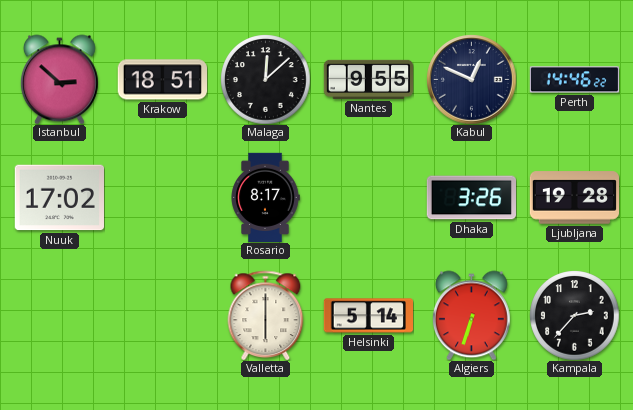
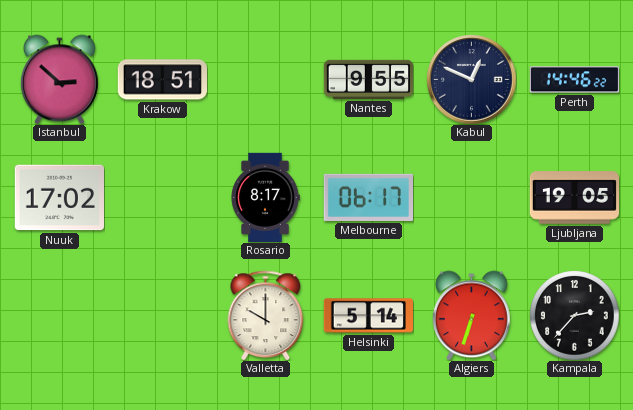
Malaga: 12:08 -> none
Melbourne: none -> 06:17
Dhaka: 3:26 -> none
Ljubljana: 19:28 -> 19:05
Valletta: 6:00 -> 10:00
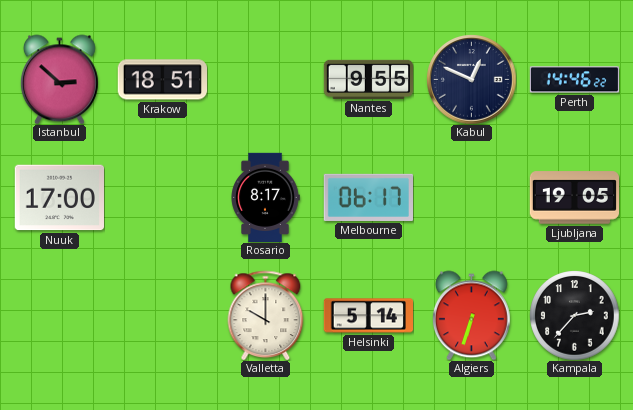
Nuuk: 17:02 -> 17:00
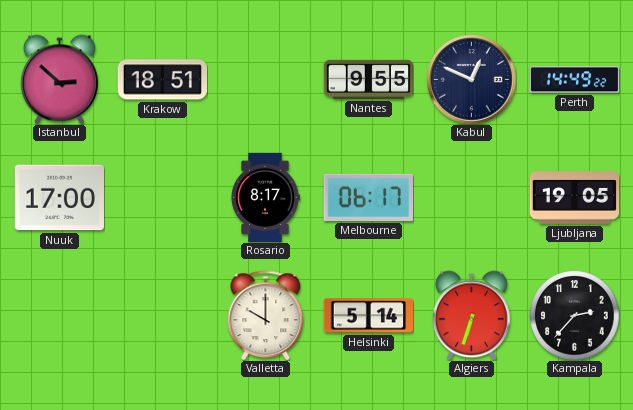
Perth: 14:46 -> 14:49
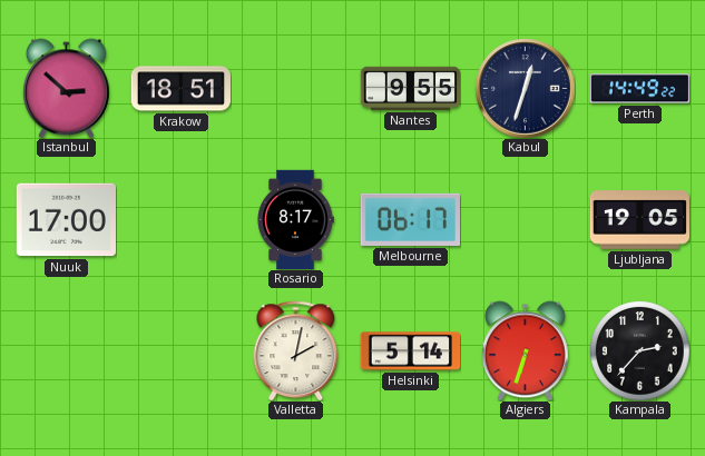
Kabul: 12:49 -> 12:33
Valletta: 10:00 -> 2:02
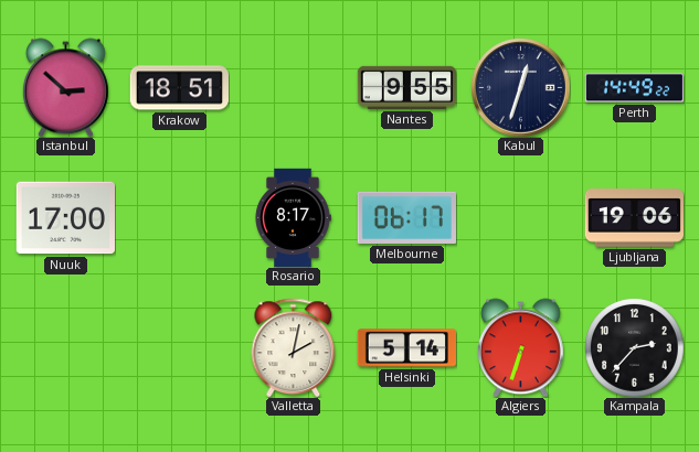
Ljubljana: 19:05 -> 19:06
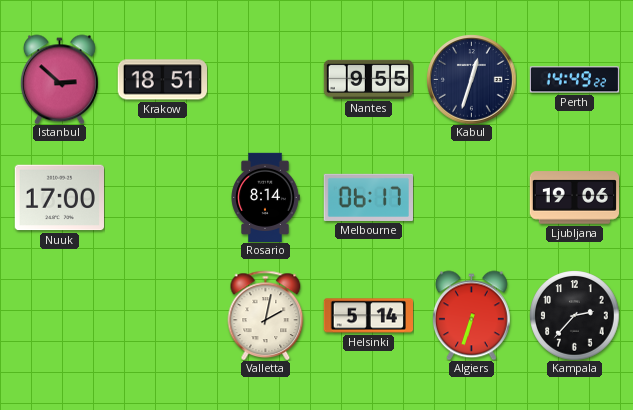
Rosario: 8:17 -> 8:14
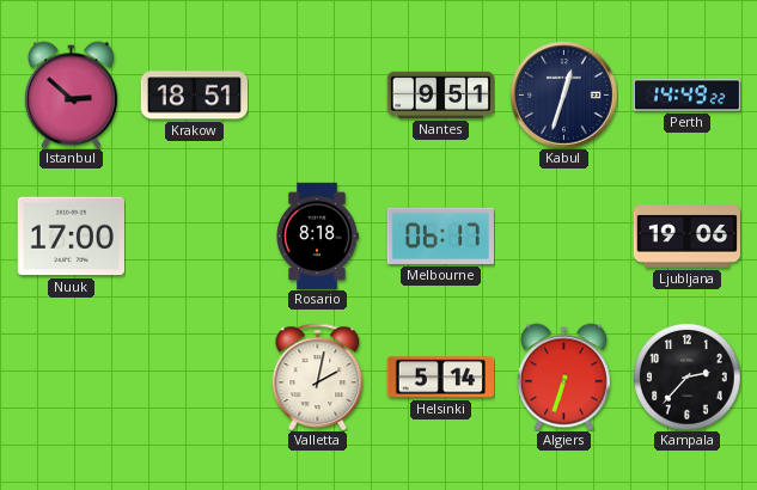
Nantes: 9:55 -> 9:51
Rosario: 8:14 -> 8:18
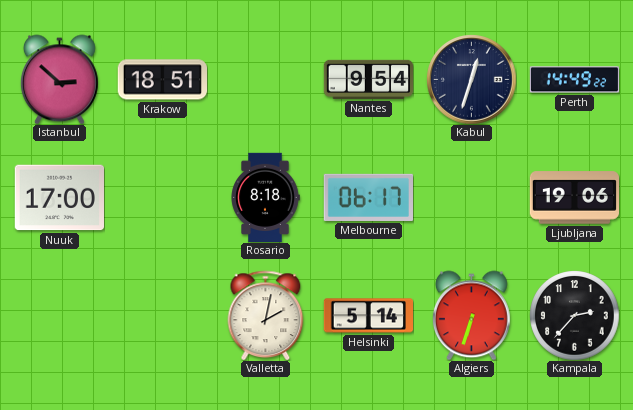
Nantes: 9:51 -> 9:54
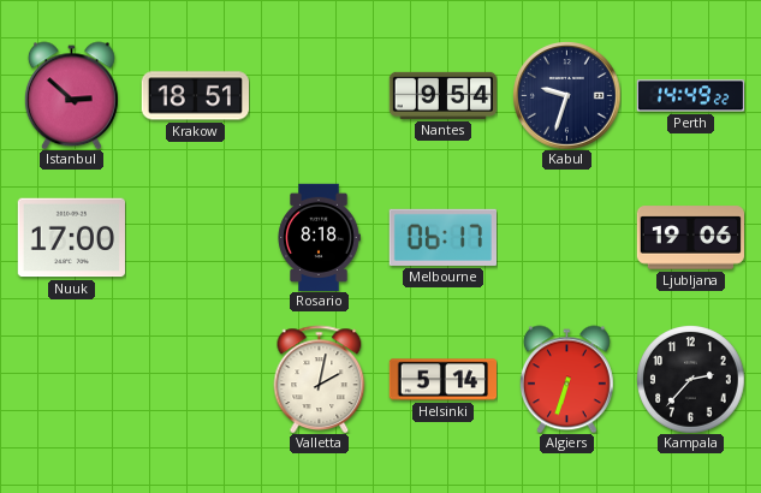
Kabul: 12:33 -> 9:33
